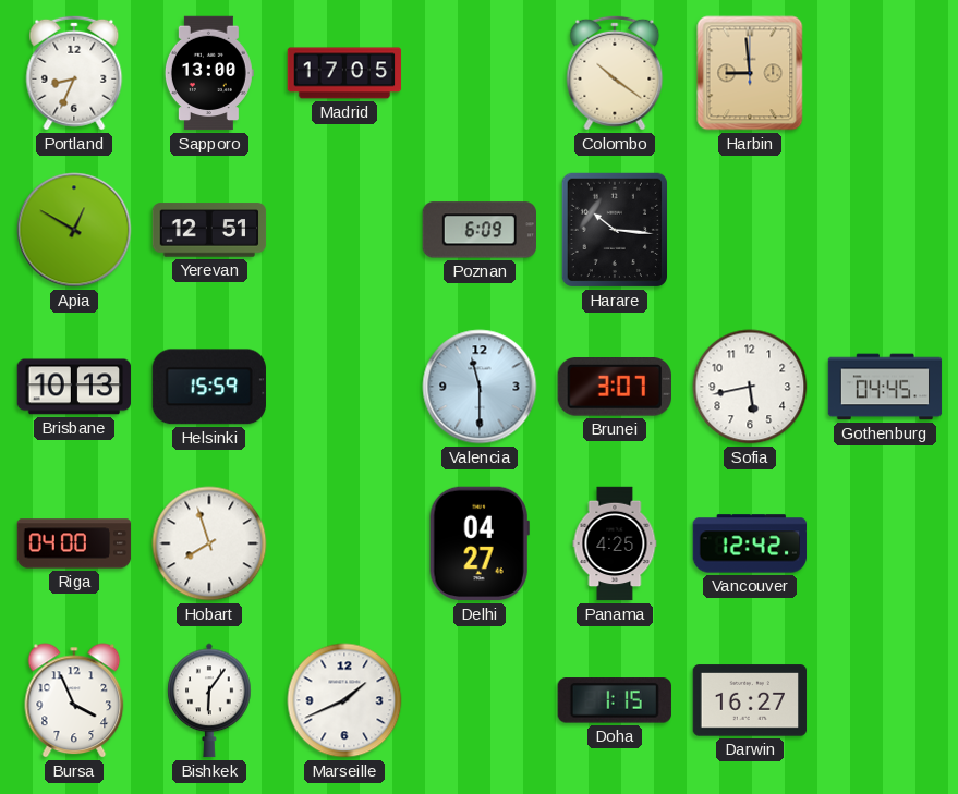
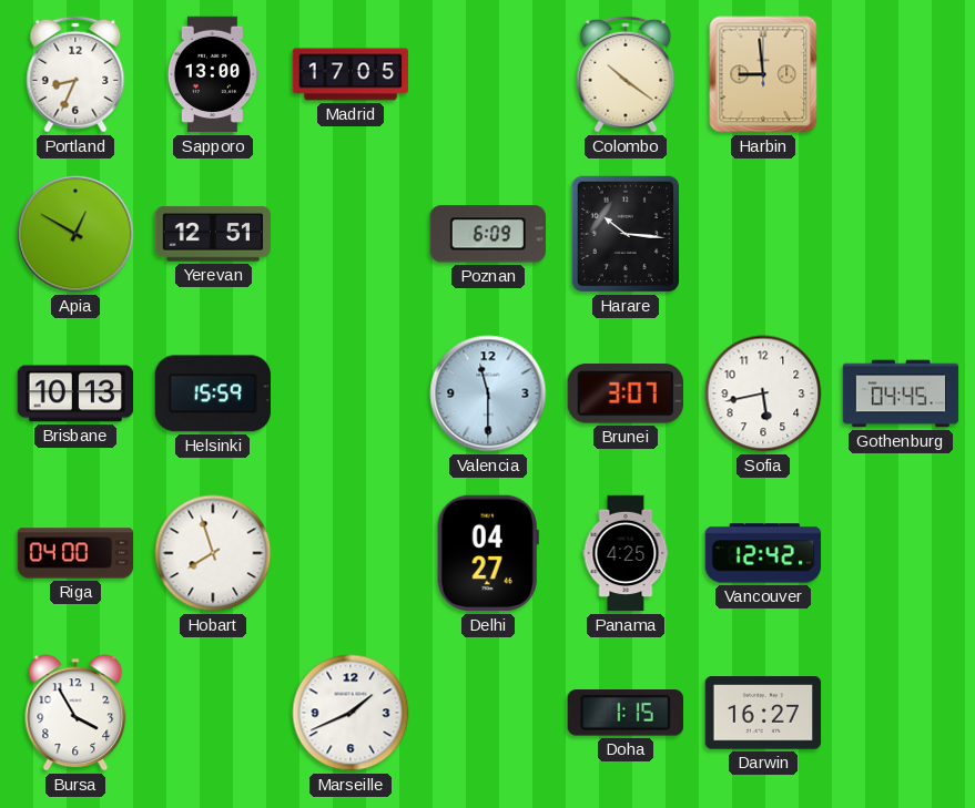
Bursa: 3:56 -> 3:55
Bishkek: 6:06 -> none
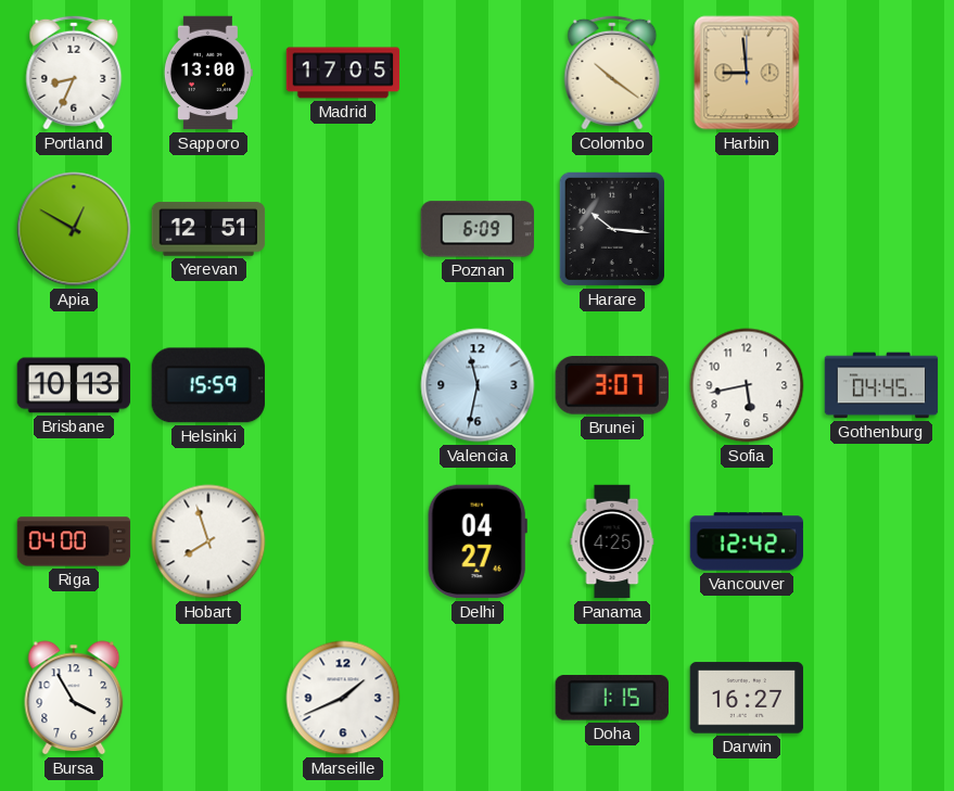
Valencia: 11:30 -> 11:32
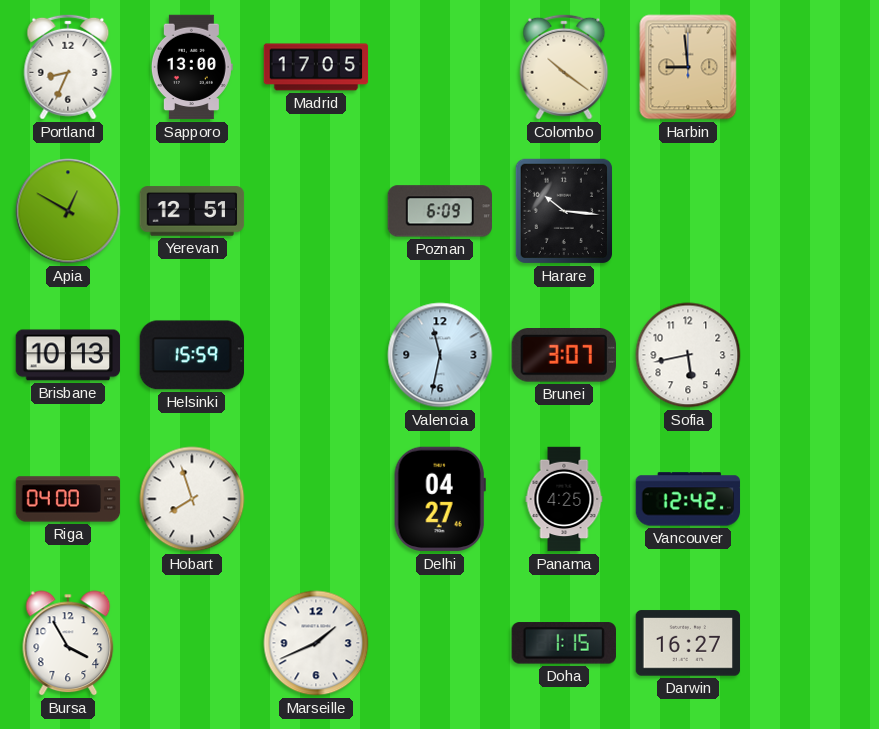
Gothenburg: 04:45 -> none
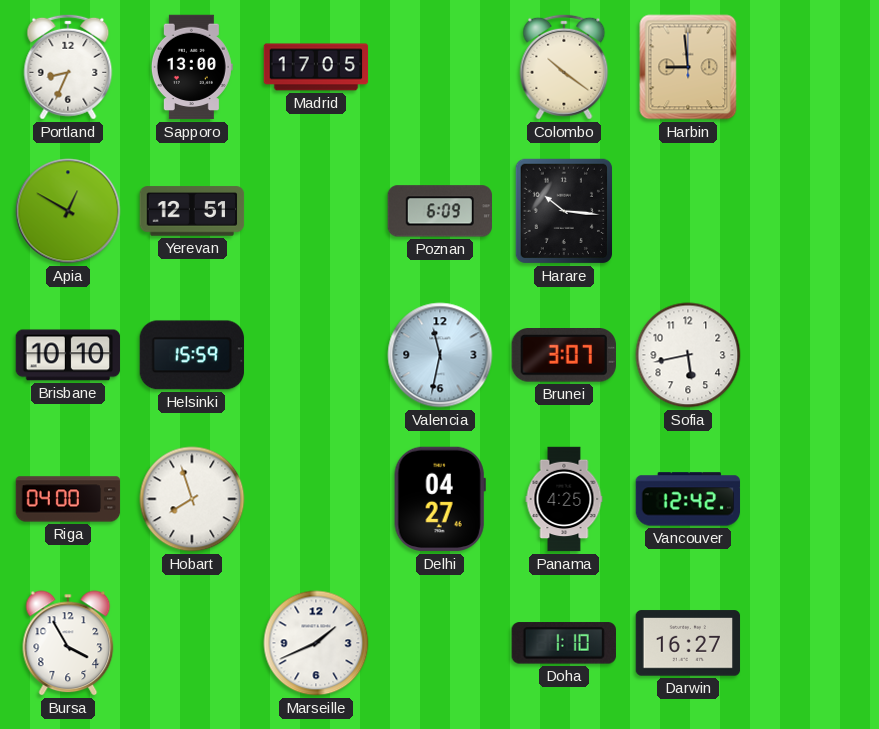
Brisbane: 10:13 -> 10:10
Doha: 1:15 -> 1:10
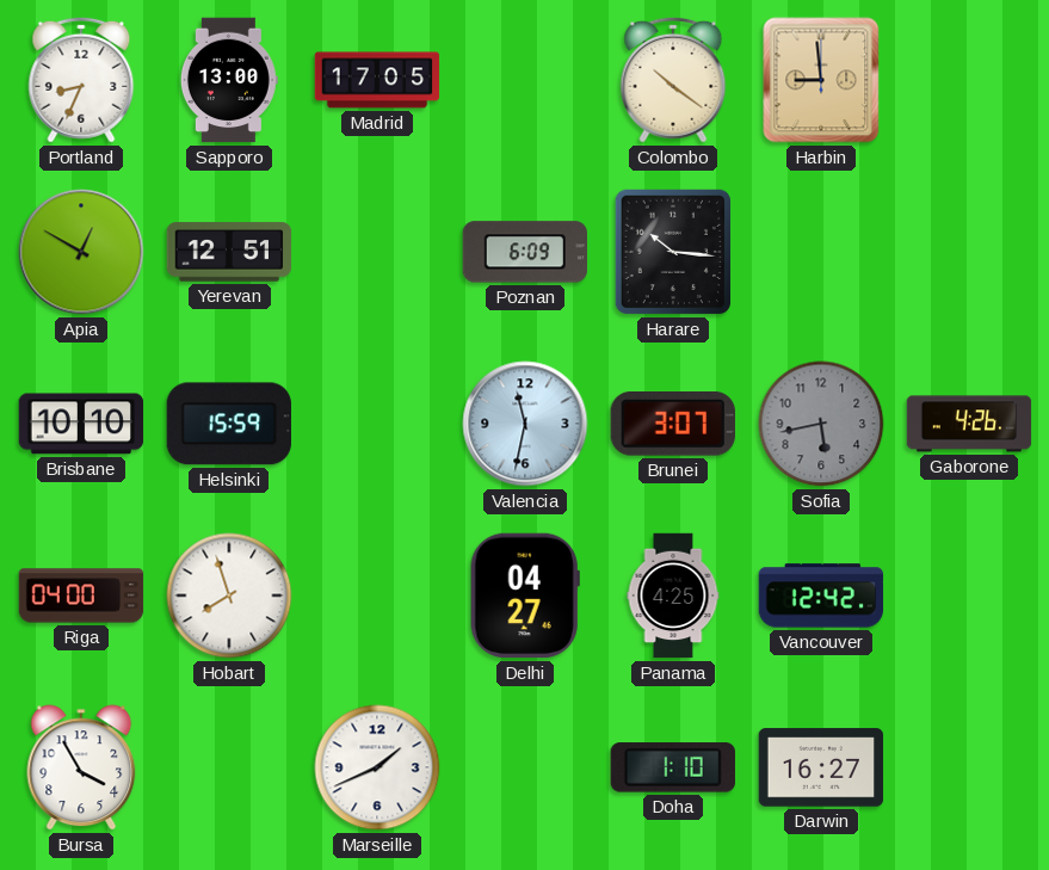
Sofia dial: white -> grey
Gaborone: none -> 4:26
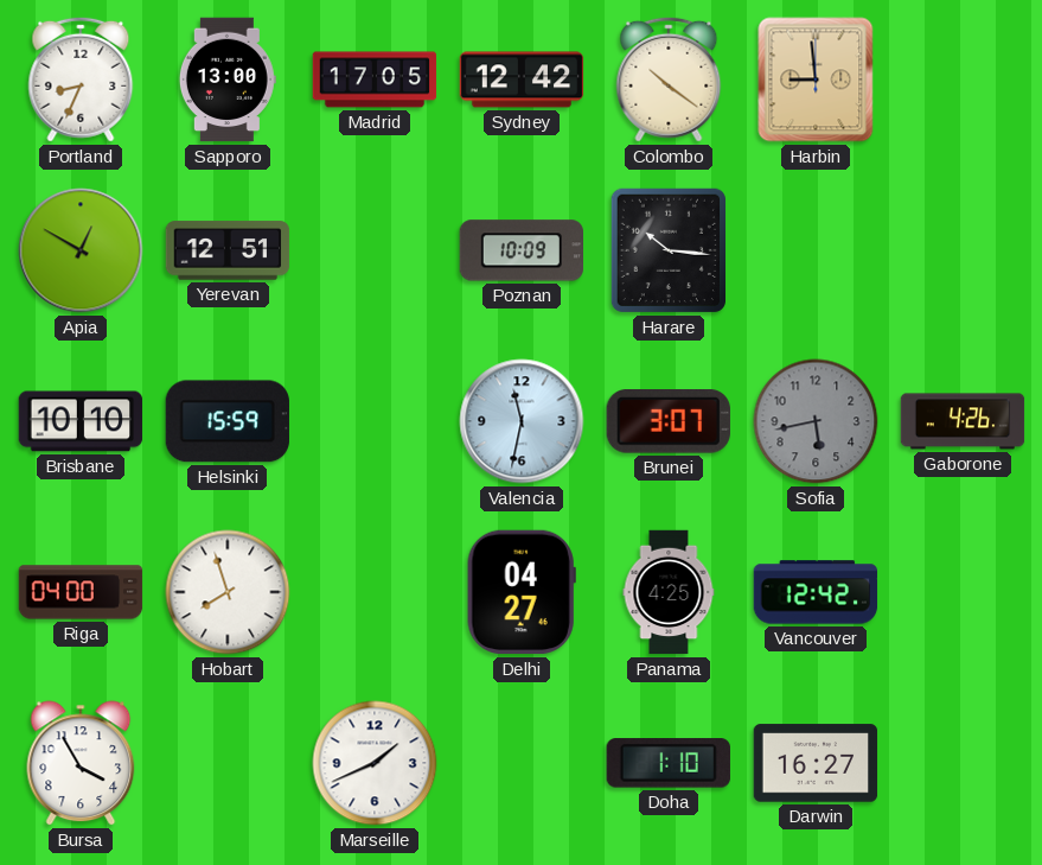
Sydney: none -> 12:42
Poznan: 6:09 -> 10:09
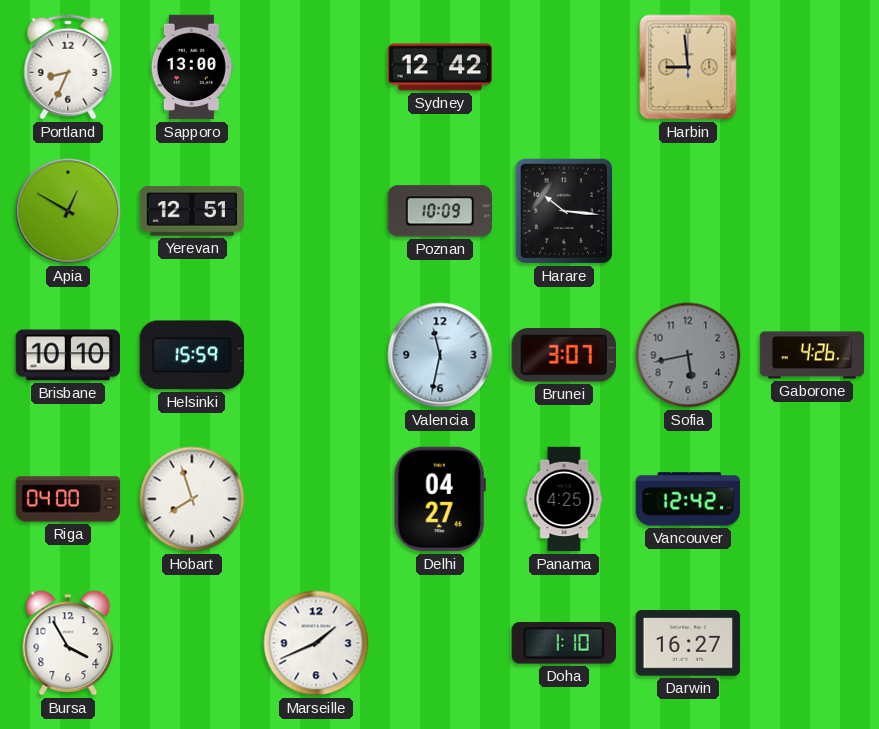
Madrid: 17:05 -> none
Colombo: 10:21 -> none
